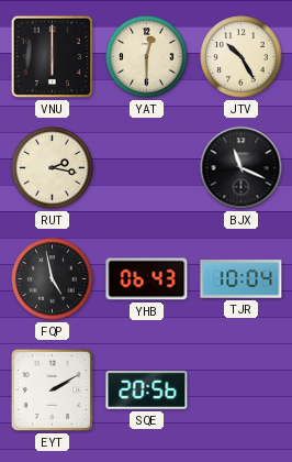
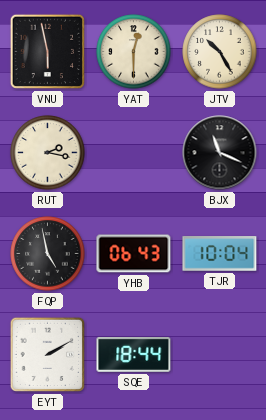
VNU: 6:00 -> 5:58
SQE: 20:56 -> 18:44
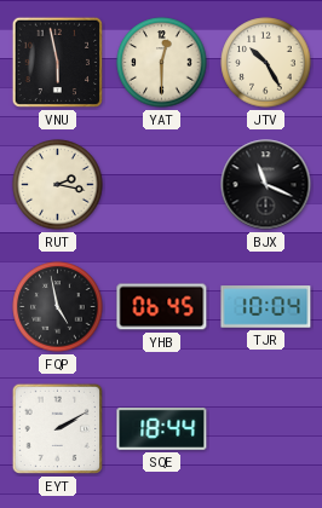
YHB: 06:43 -> 06:45
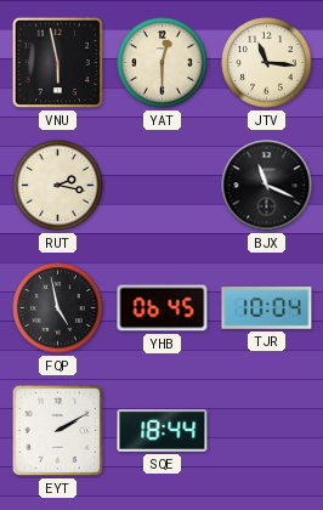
JTV: 10:25 -> 11:16
